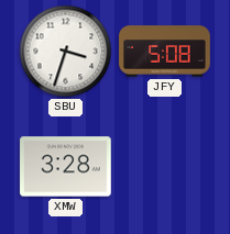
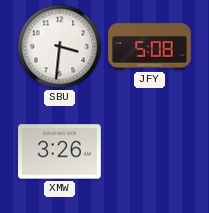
SBU: 3:33 -> 3:31
XMW: 3:28 -> 3:26
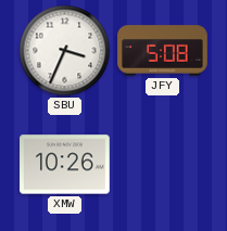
SBU: 3:31 -> 3:34
XMW: 3:26 -> 10:26
